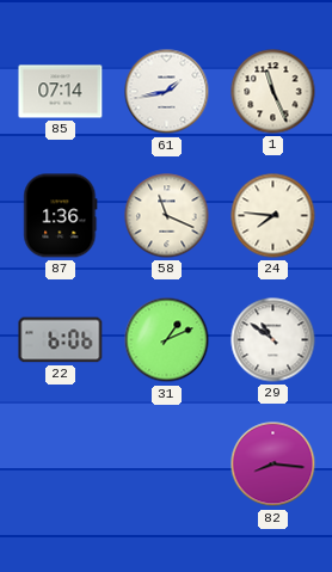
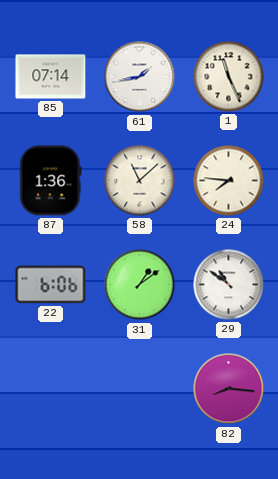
58: 11:19 -> 11:08
31: 1:11 -> 1:09
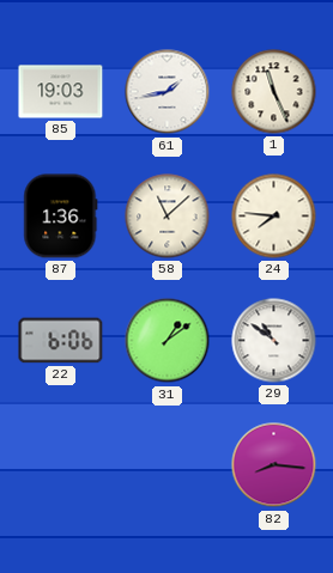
85: 07:14 -> 19:03
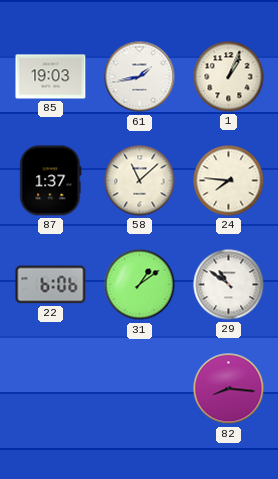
1: 11:26 -> 1:04
87: 1:36 -> 1:37
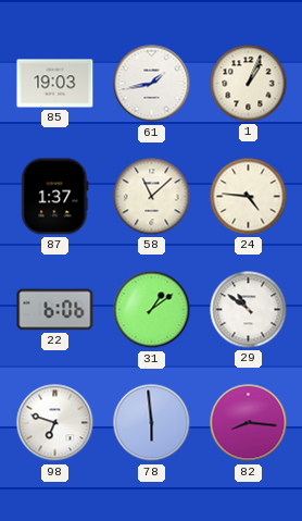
24: 7:46 -> 4:46
98: none -> 6:48
78: none -> 5:59
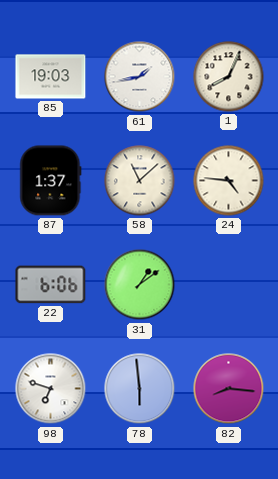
1: 1:04 -> 8:04
29: 10:51 -> none
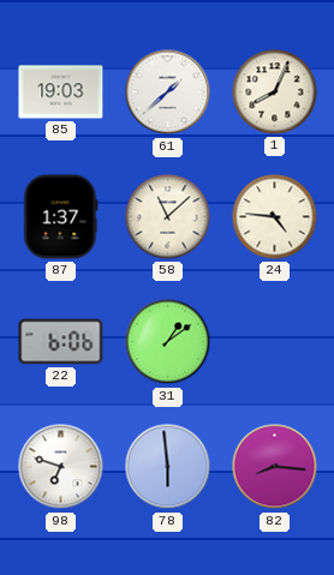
61: 1:43 -> 1:38
